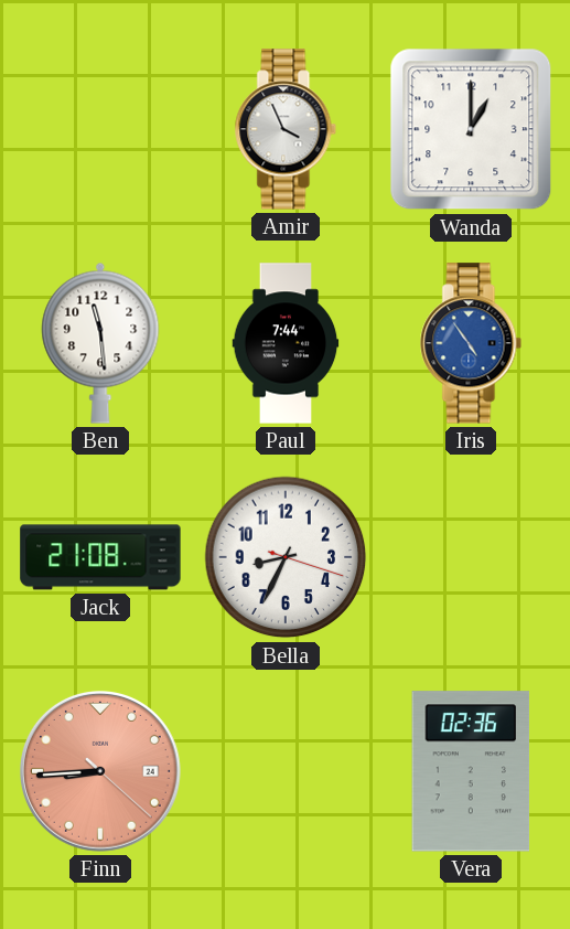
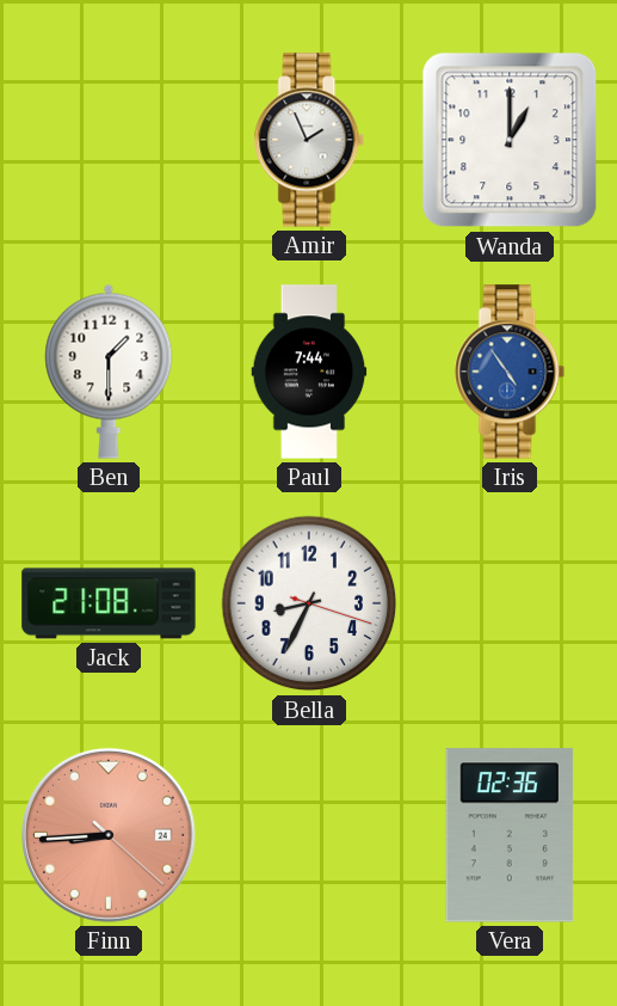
Amir: 3:56 -> 1:56
Ben: 11:29 -> 1:30
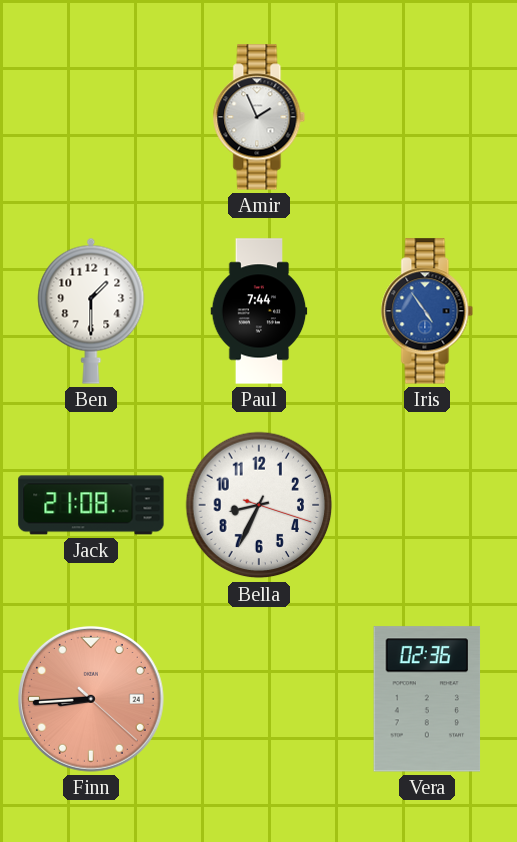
Wanda: 1:00 -> none
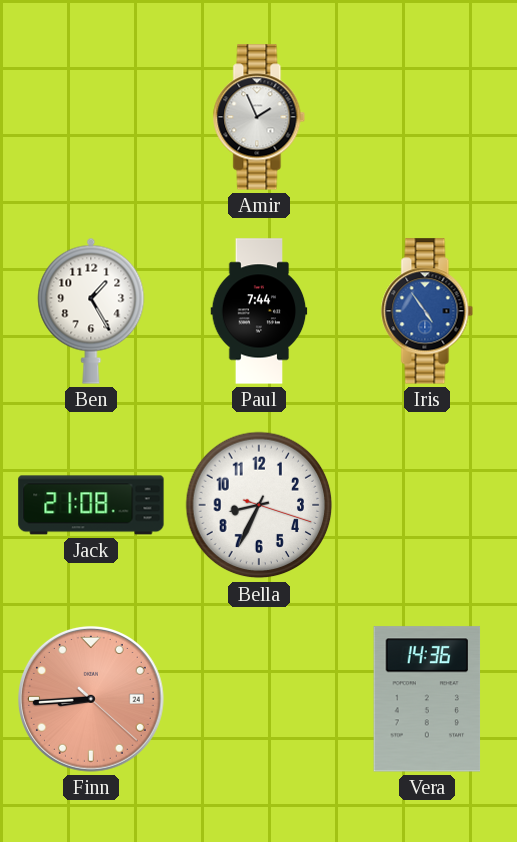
Ben: 1:30 -> 1:25
Vera: 02:36 -> 14:36
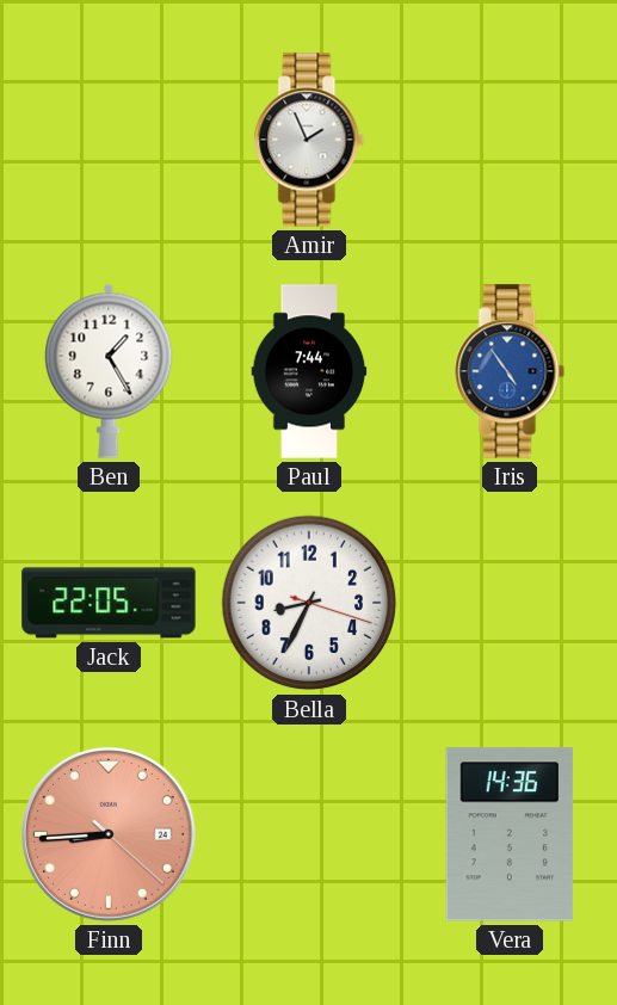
Jack: 21:08 -> 22:05
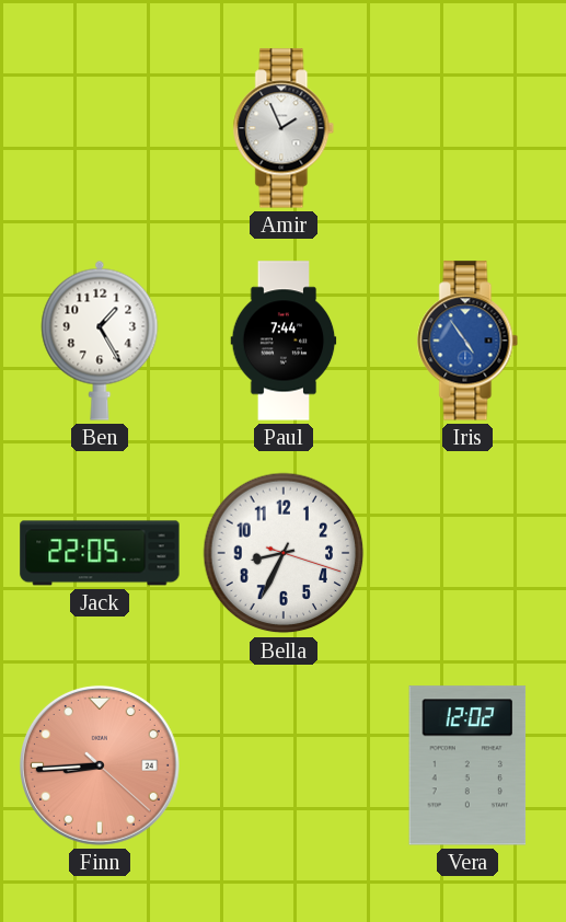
Vera: 14:36 -> 12:02
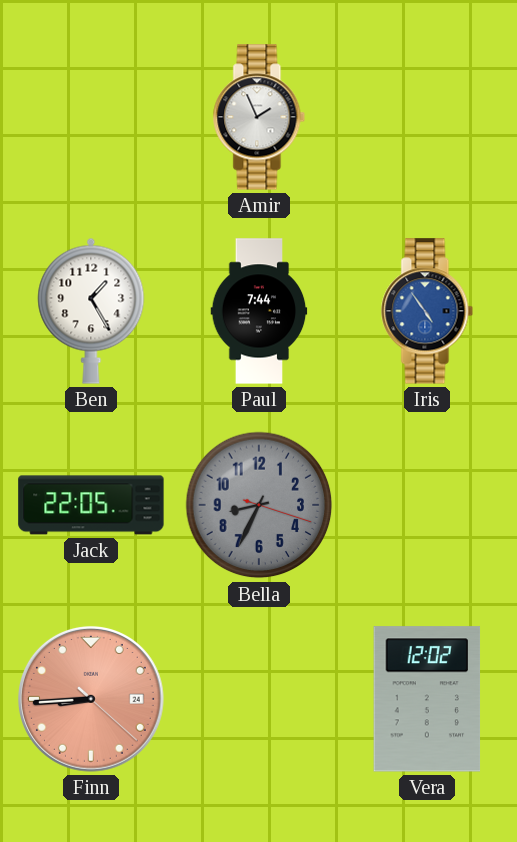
Bella dial: white -> grey
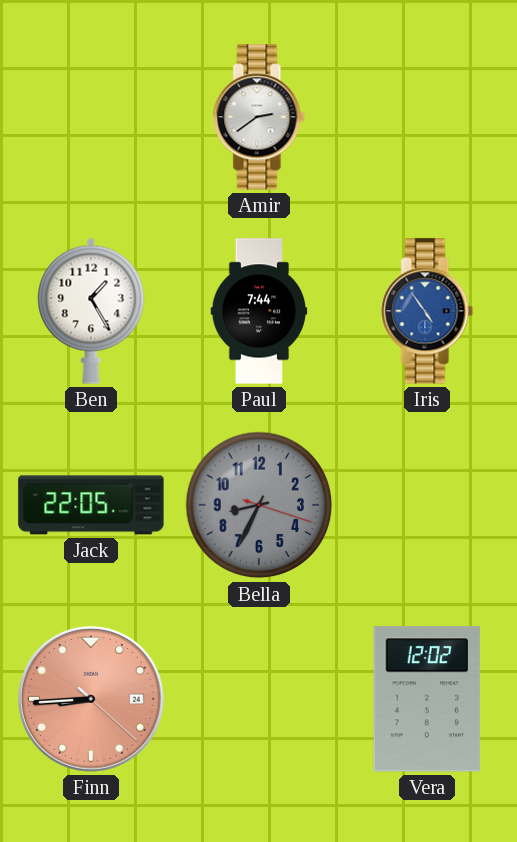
Amir: 1:56 -> 2:39
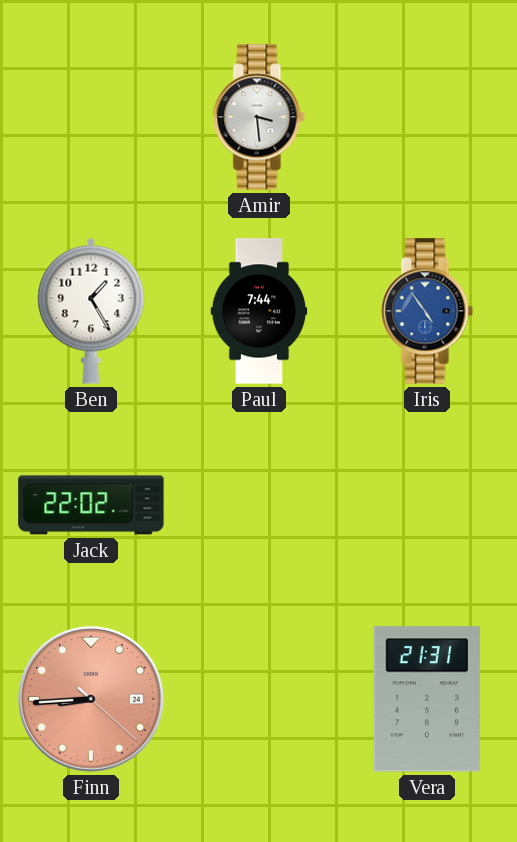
Amir: 2:39 -> 3:29
Jack: 22:05 -> 22:02
Bella: 8:34 -> none
Vera: 12:02 -> 21:31
